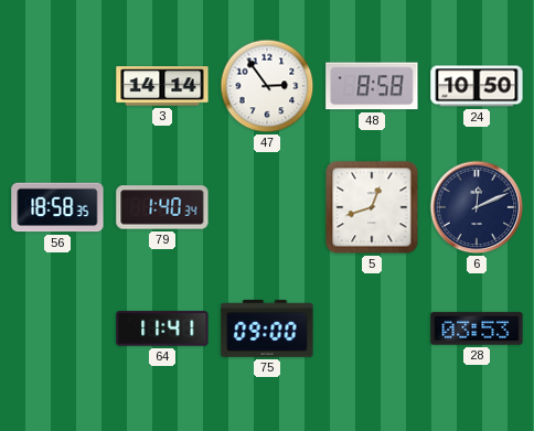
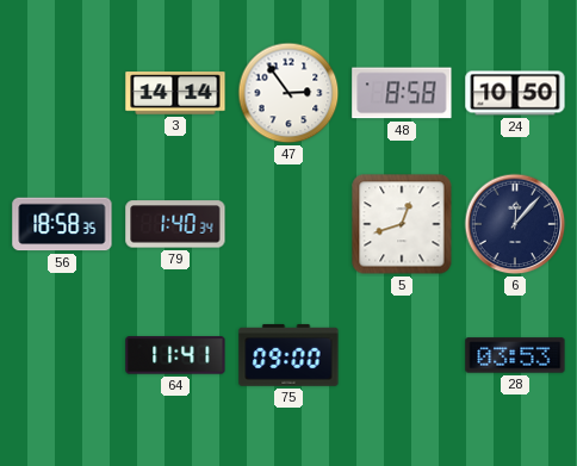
6: 12:11 -> 12:07
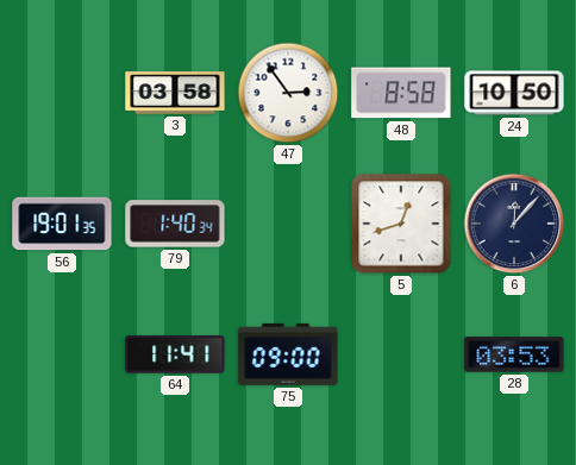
3: 14:14 -> 03:58
56: 18:58 -> 19:01
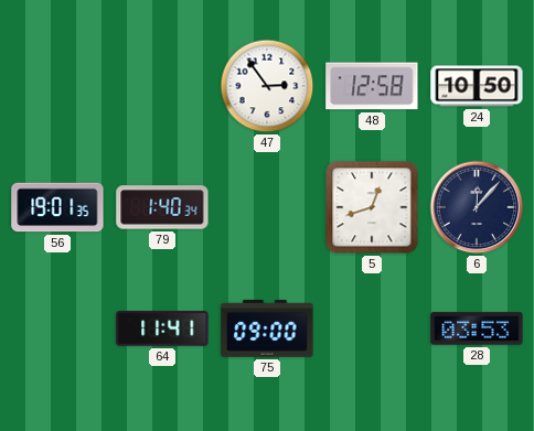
3: 03:58 -> none
48: 8:58 -> 12:58
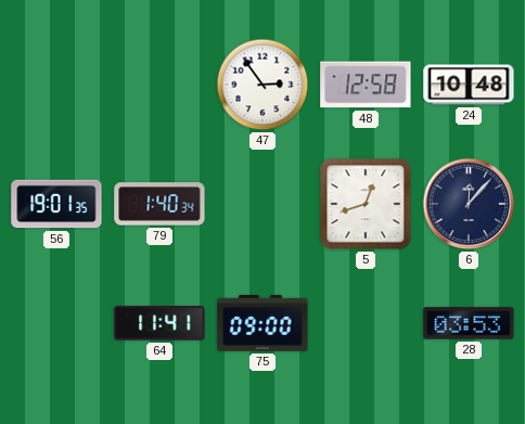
24: 10:50 -> 10:48
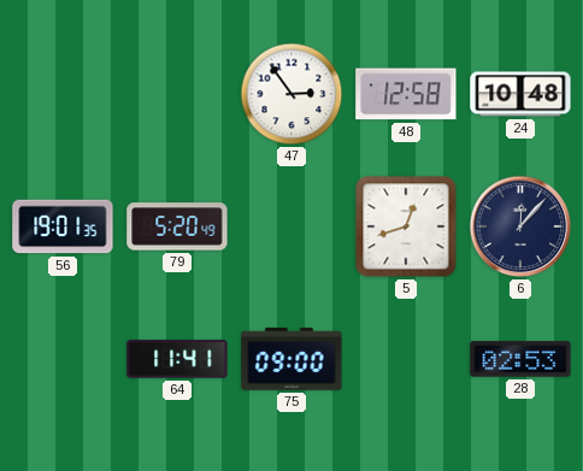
79: 1:40 -> 5:20
28: 03:53 -> 02:53
